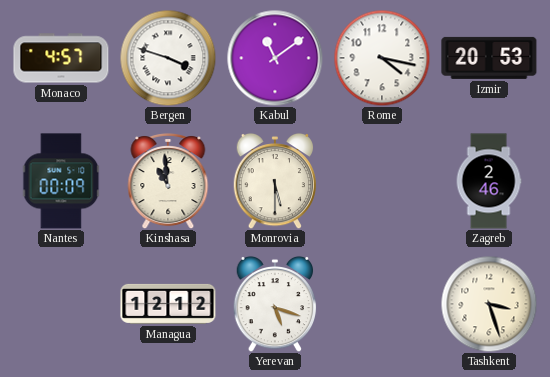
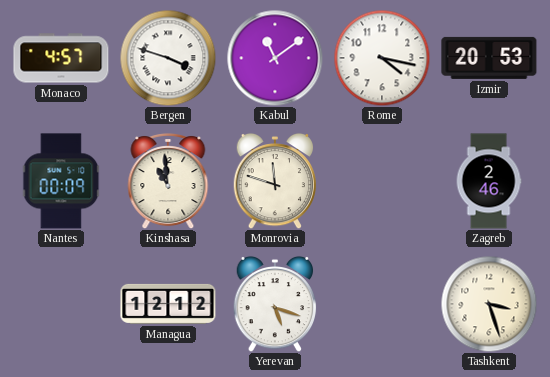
Monrovia: 5:30 -> 11:48
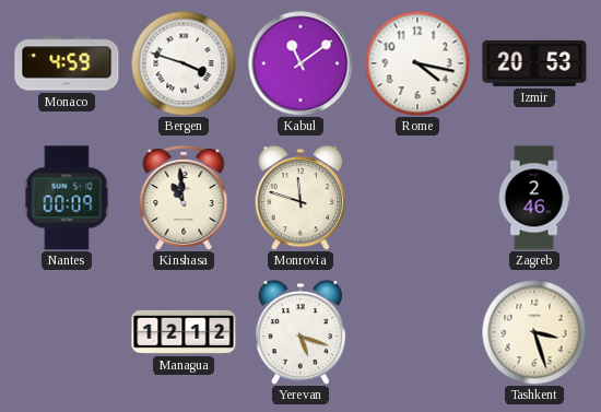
Monaco: 4:57 -> 4:59
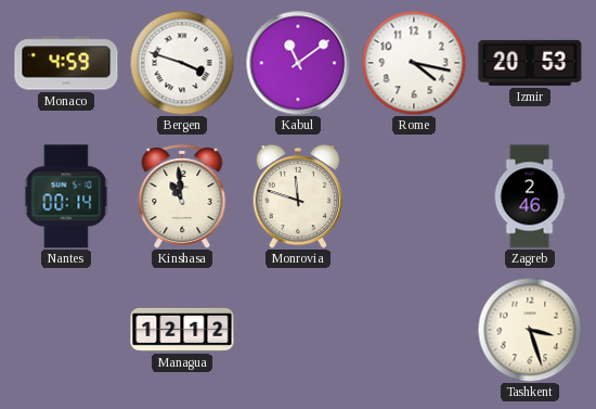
Nantes: 00:09 -> 00:14
Yerevan: 5:18 -> none
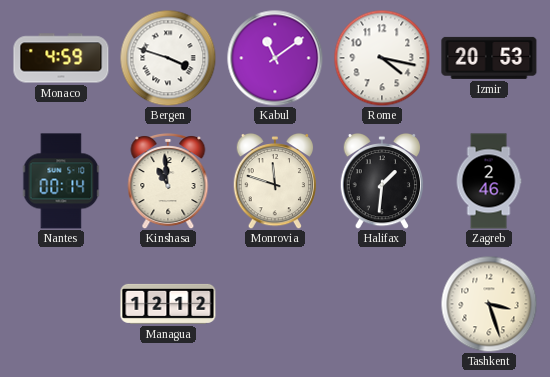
Halifax: none -> 1:31
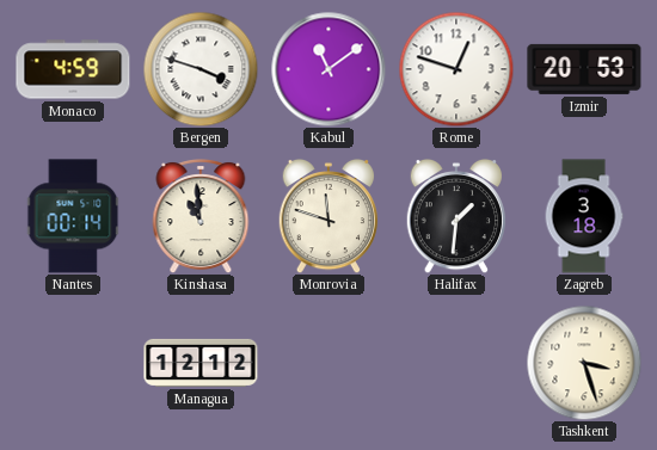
Rome: 4:17 -> 12:48
Zagreb: 2:46 -> 3:18
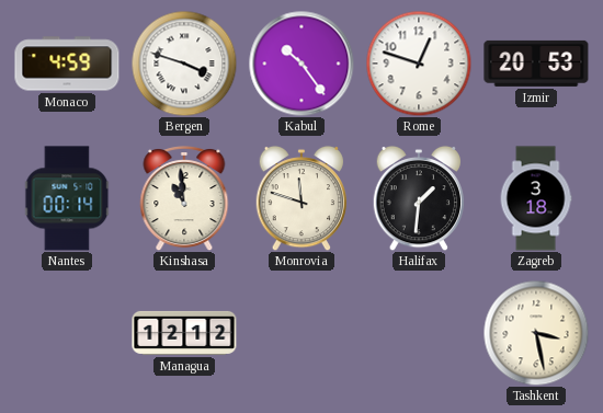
Kabul: 11:09 -> 10:24
Tashkent: 3:27 -> 3:28
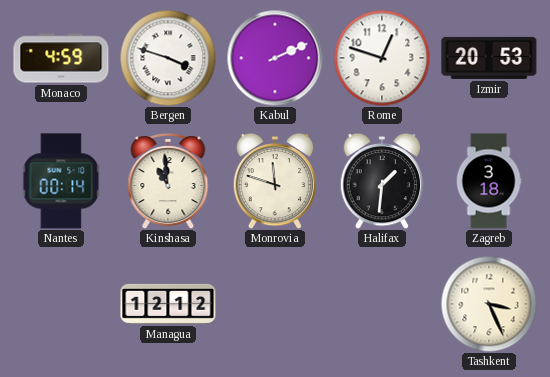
Kabul: 10:24 -> 2:11
Tashkent: 3:28 -> 3:26
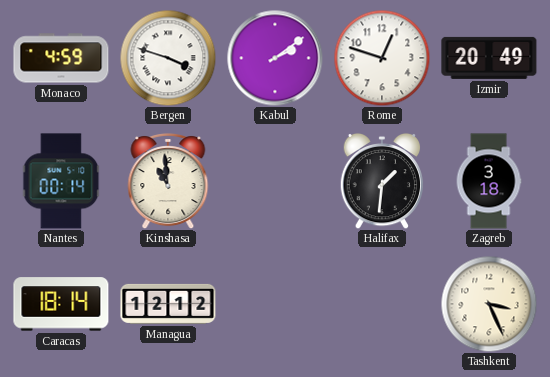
Kabul: 2:11 -> 2:09
Izmir: 20:53 -> 20:49
Monrovia: 11:48 -> none
Caracas: none -> 18:14
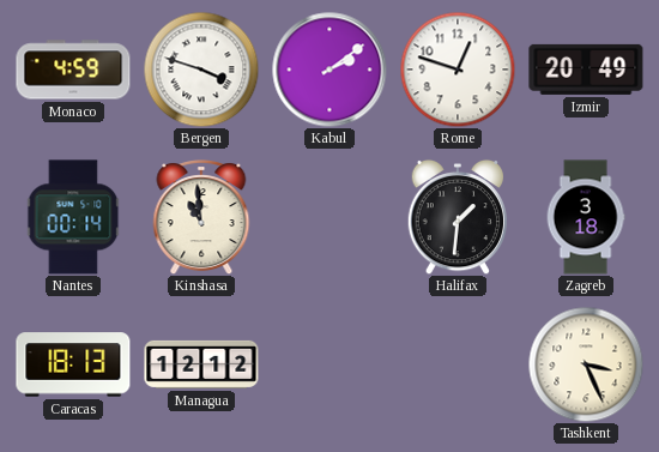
Caracas: 18:14 -> 18:13
